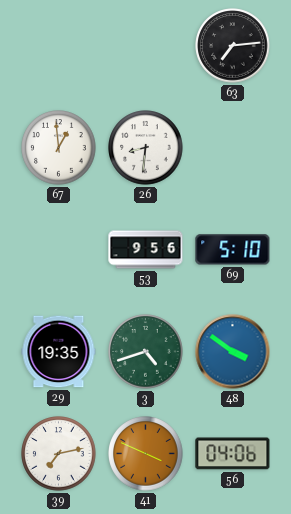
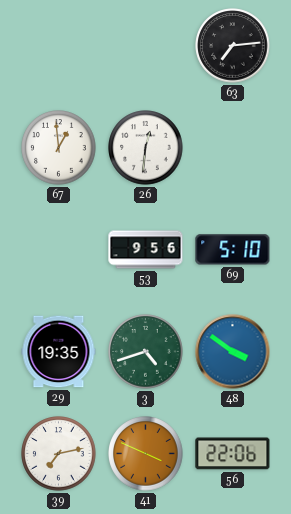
26: 8:31 -> 12:31
56: 04:06 -> 22:06
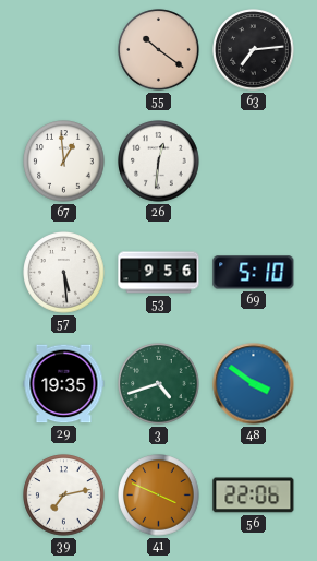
55: none -> 10:21
57: none -> 5:29
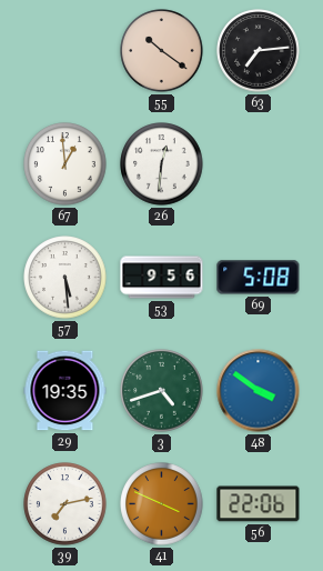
69: 5:10 -> 5:08
